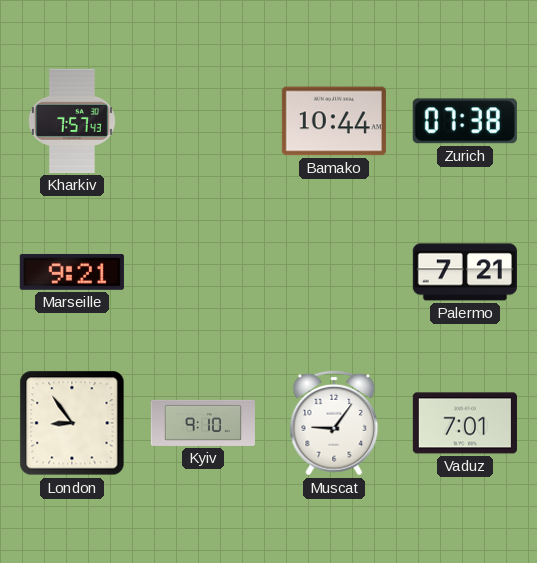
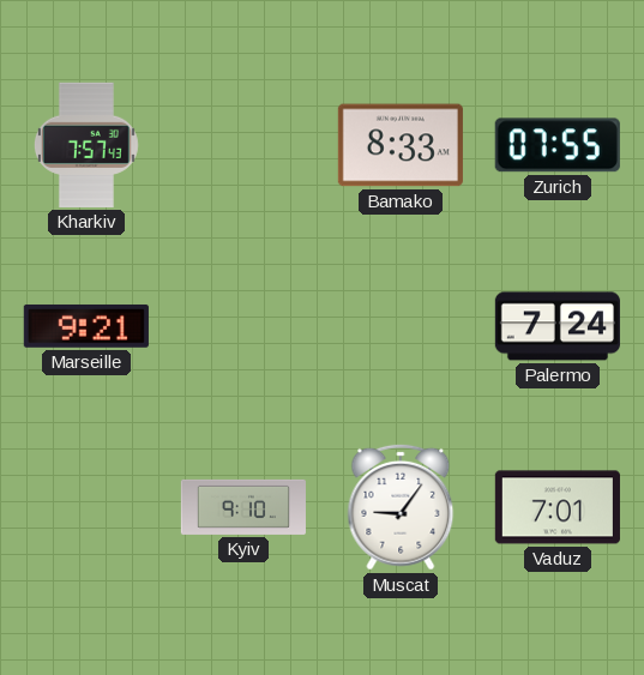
Bamako: 10:44 -> 8:33
Zurich: 07:38 -> 07:55
Palermo: 7:21 -> 7:24
London: 8:54 -> none
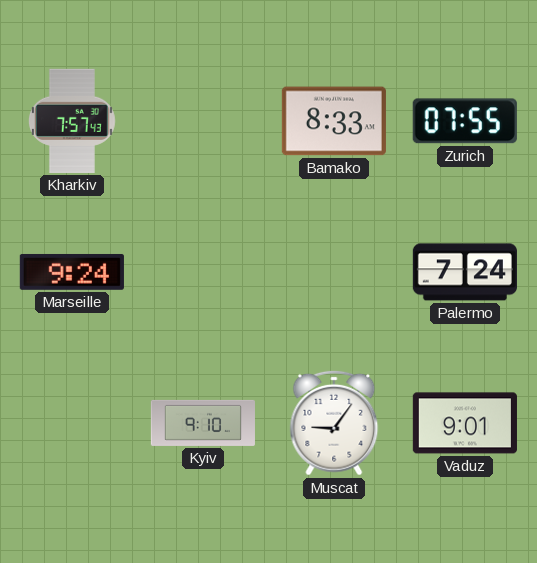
Marseille: 9:21 -> 9:24
Vaduz: 7:01 -> 9:01
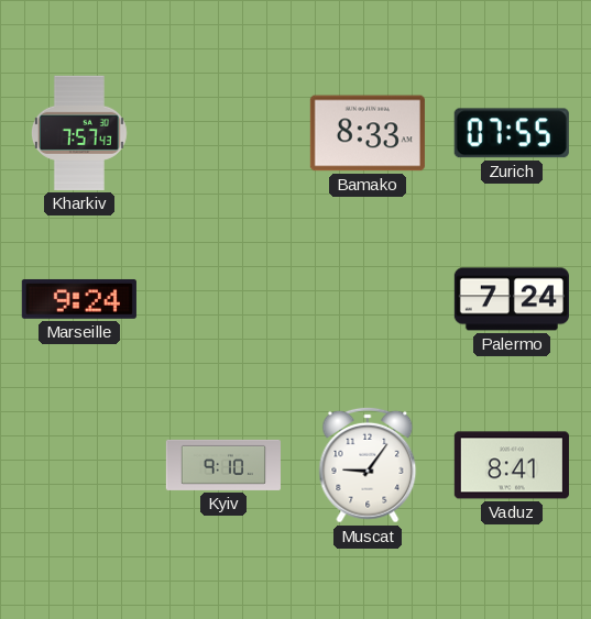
Vaduz: 9:01 -> 8:41
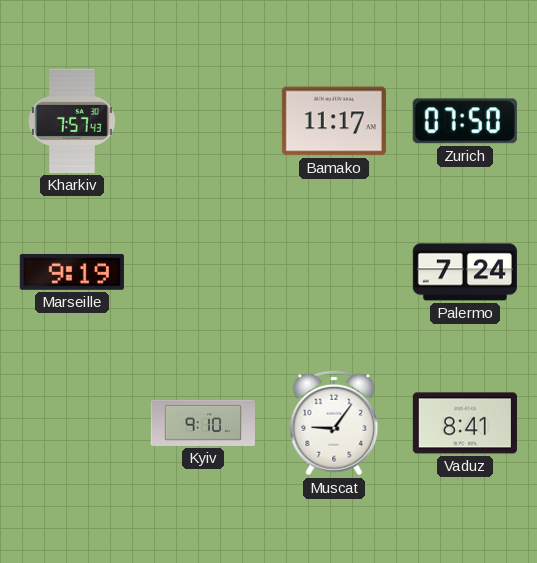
Bamako: 8:33 -> 11:17
Zurich: 07:55 -> 07:50
Marseille: 9:24 -> 9:19
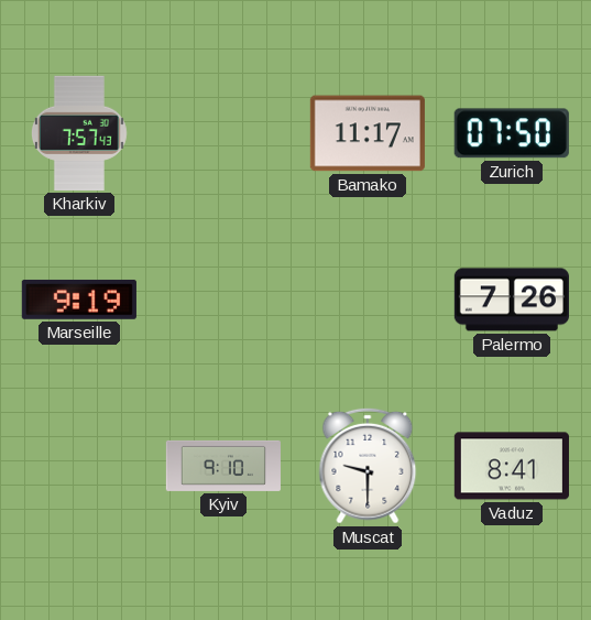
Palermo: 7:24 -> 7:26
Muscat: 9:06 -> 9:30
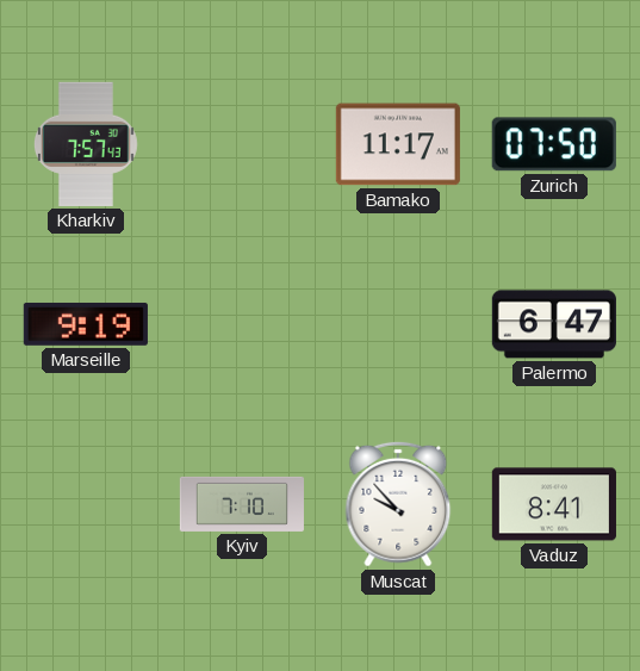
Palermo: 7:26 -> 6:47
Kyiv: 9:10 -> 7:10
Muscat: 9:30 -> 9:53
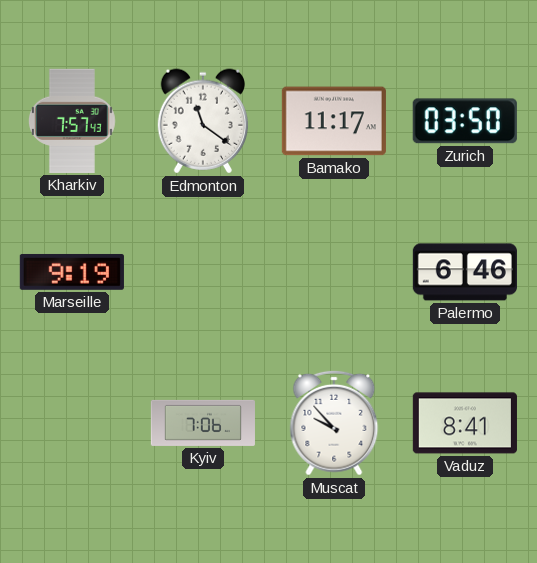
Edmonton: none -> 11:21
Zurich: 07:50 -> 03:50
Palermo: 6:47 -> 6:46
Kyiv: 7:10 -> 7:06
